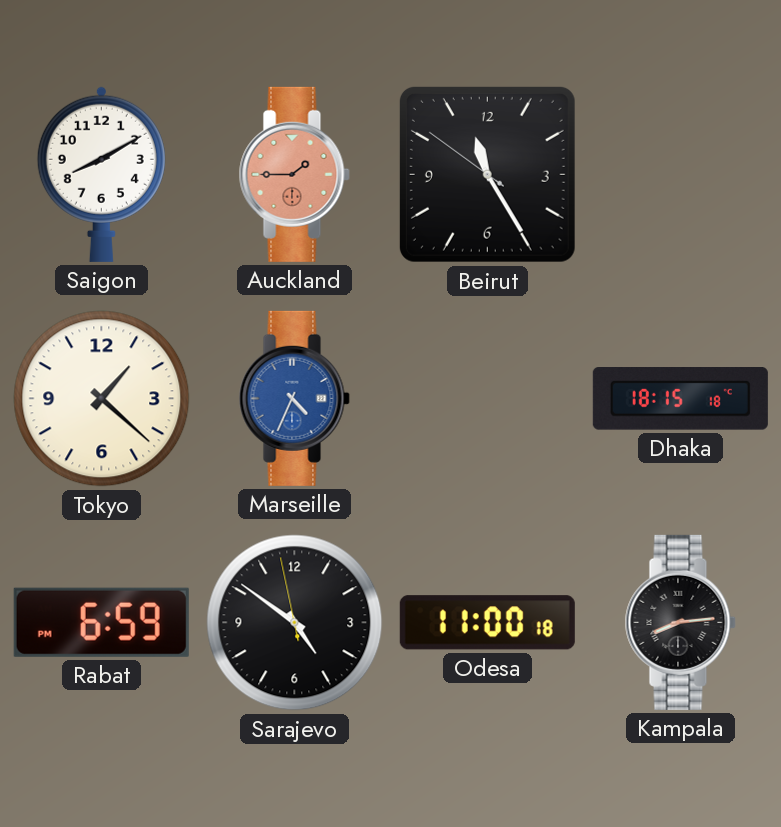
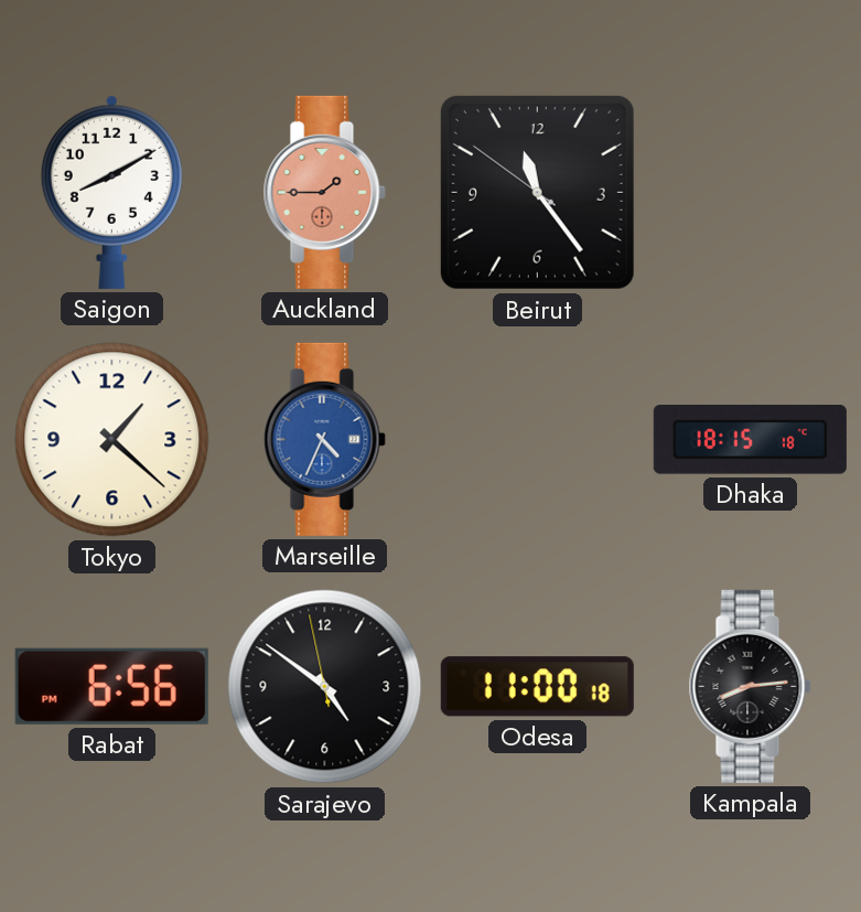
Beirut: 11:24 -> 11:23
Rabat: 6:59 -> 6:56
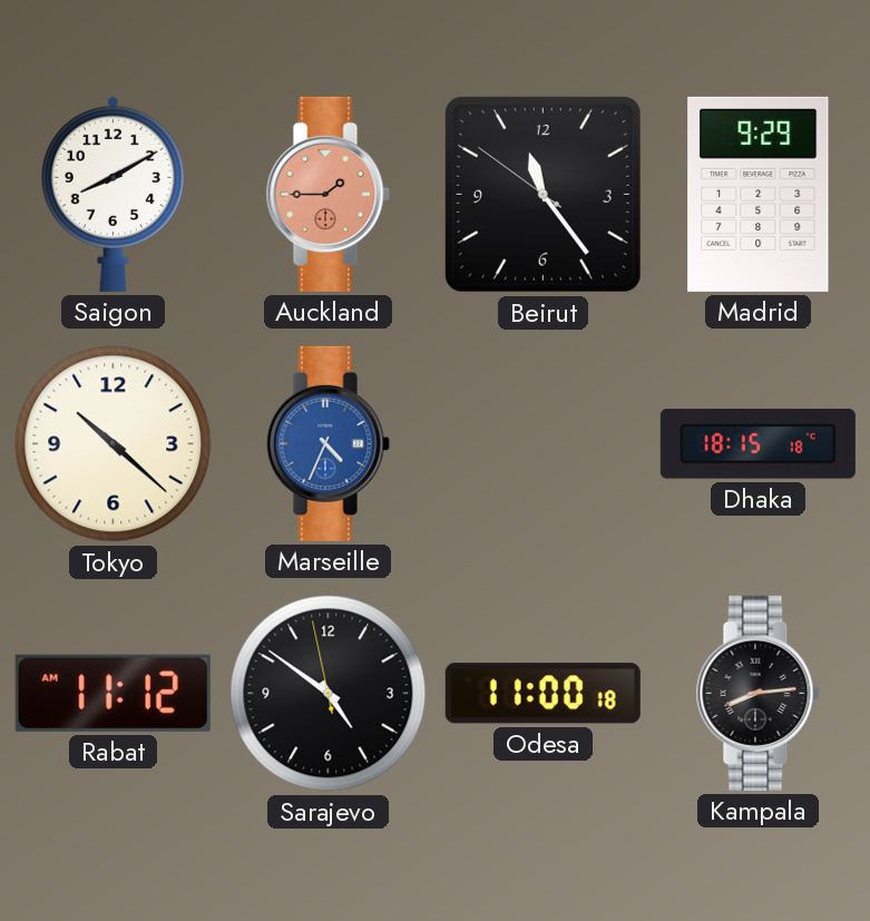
Madrid: none -> 9:29
Tokyo: 1:22 -> 10:22
Rabat: 6:56 -> 11:12
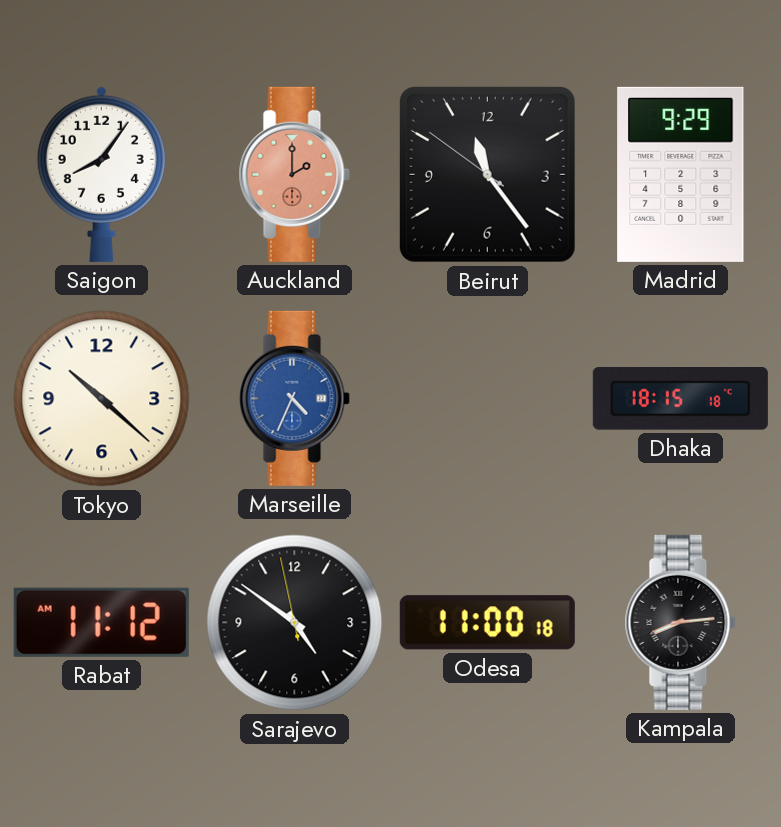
Saigon: 8:10 -> 8:06
Auckland: 1:45 -> 2:00
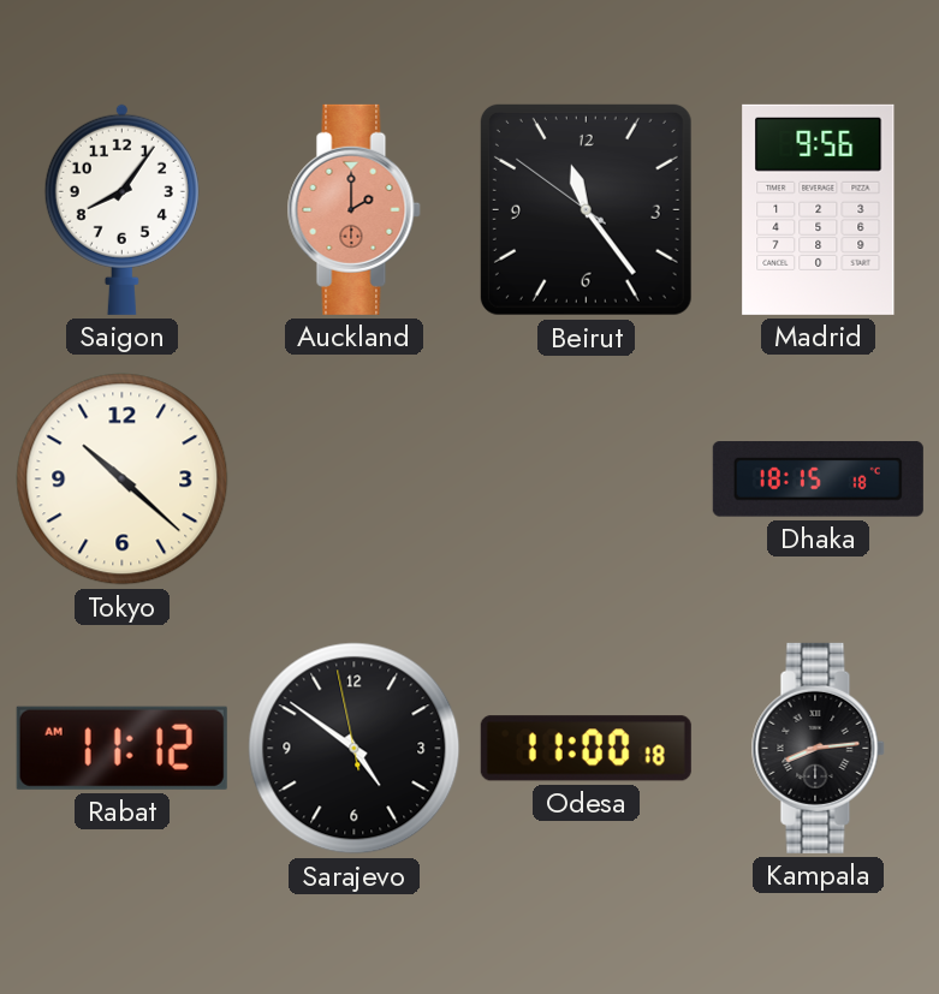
Madrid: 9:29 -> 9:56
Marseille: 4:34 -> none
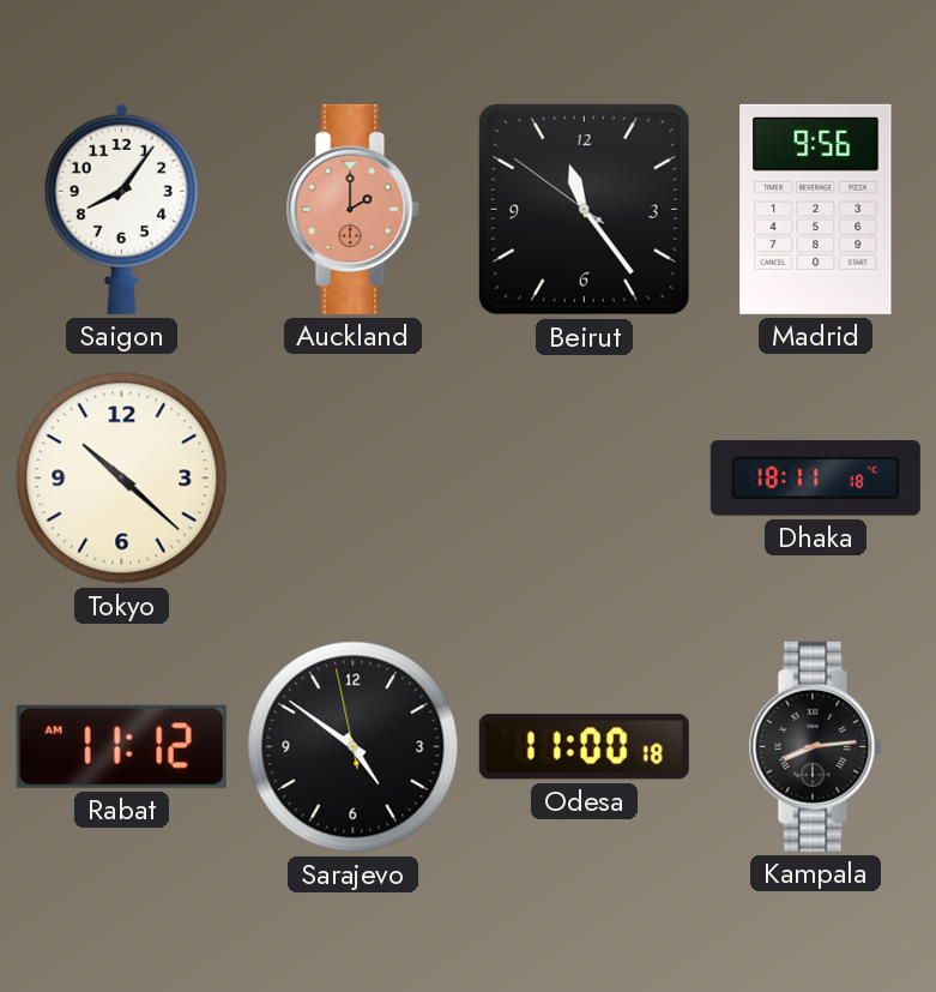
Dhaka: 18:15 -> 18:11
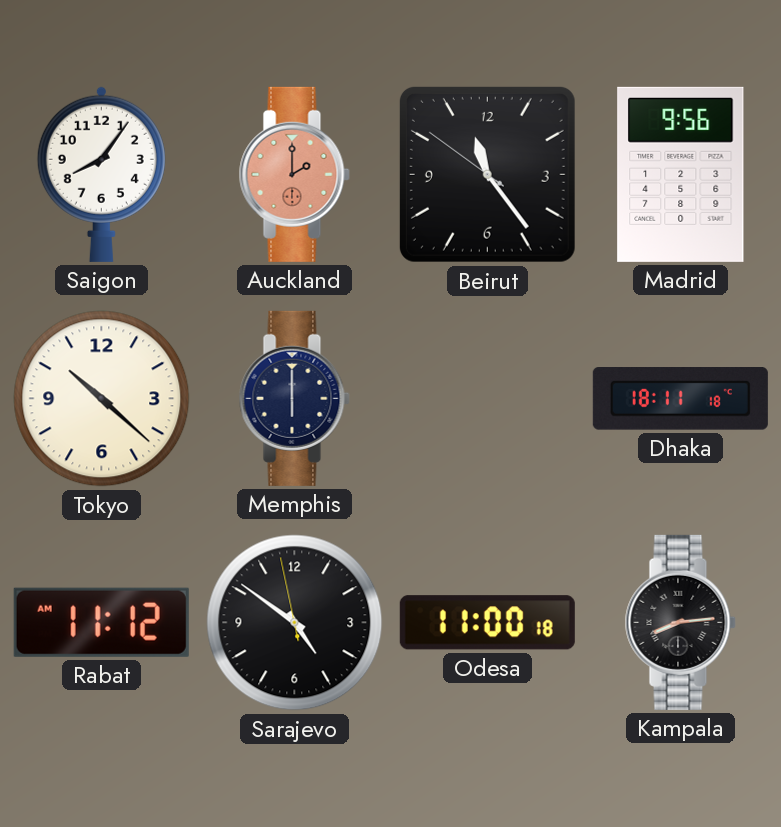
Memphis: none -> 6:00
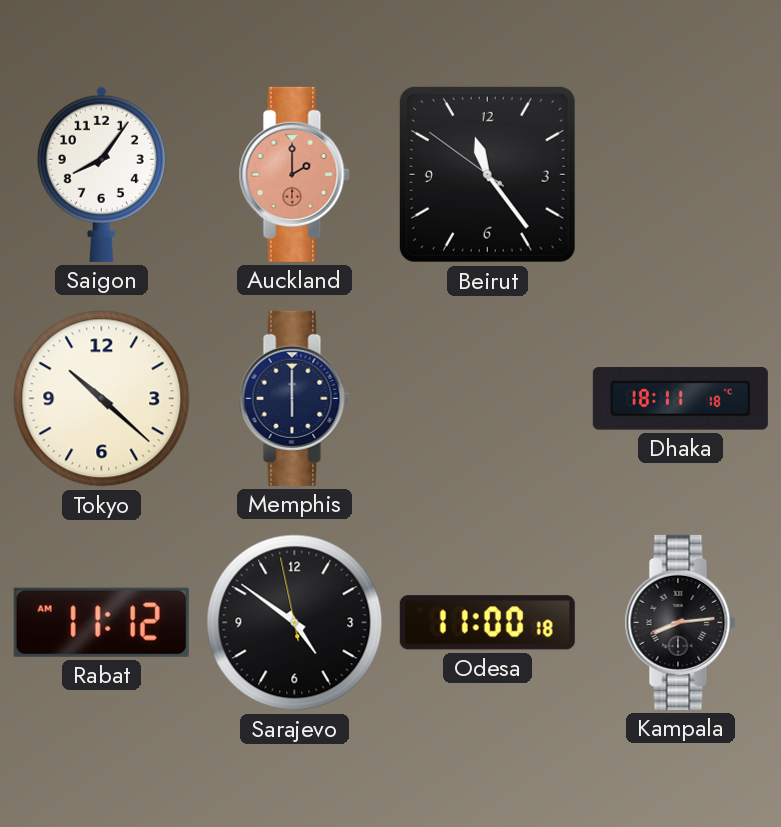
Madrid: 9:56 -> none
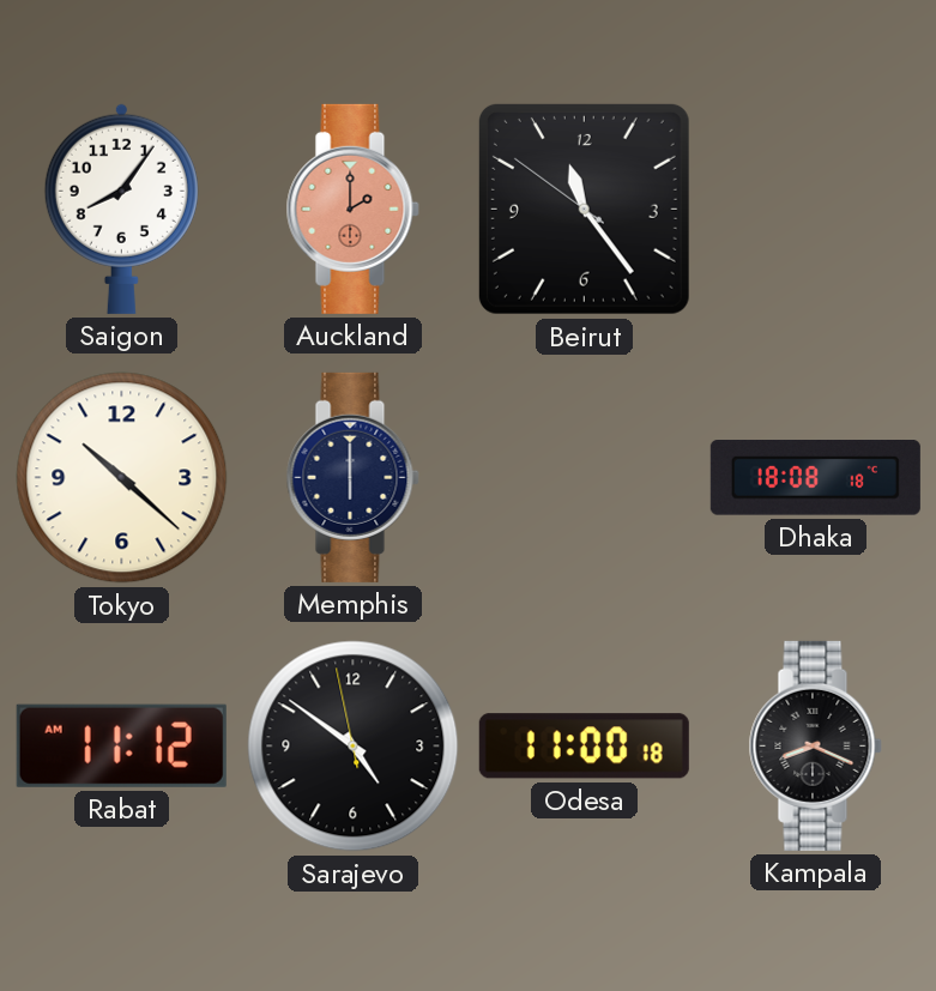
Dhaka: 18:11 -> 18:08
Kampala: 8:14 -> 8:19
